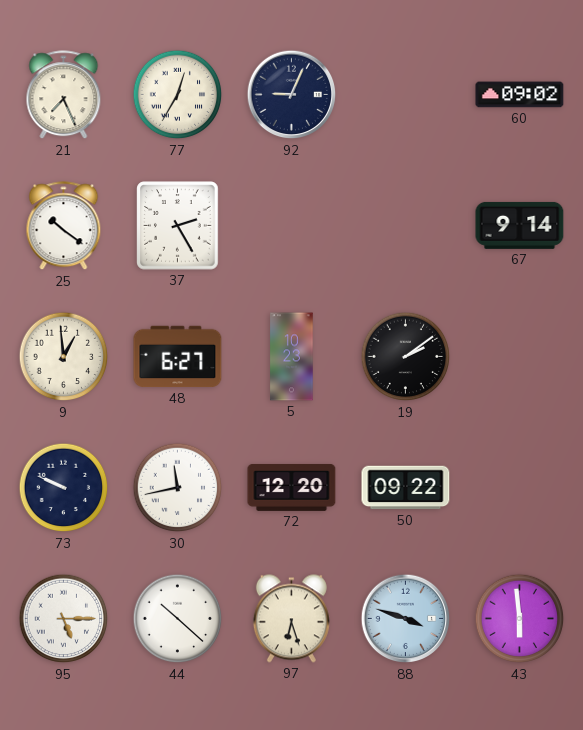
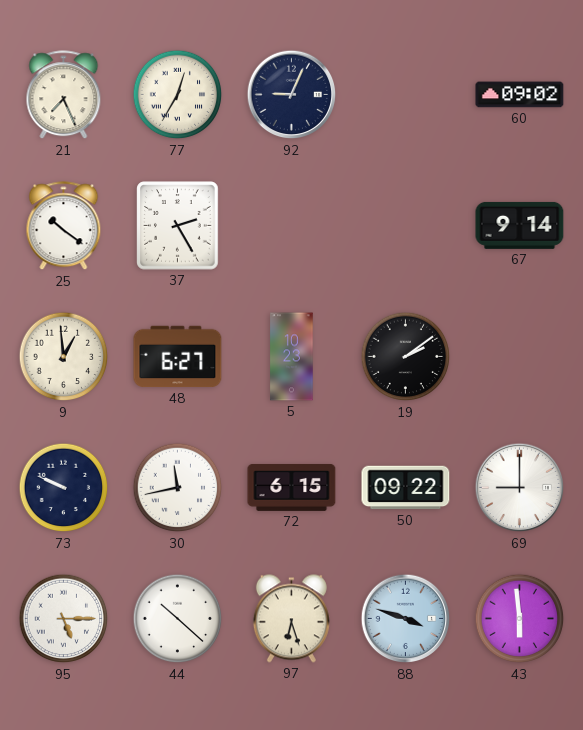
72: 12:20 -> 6:15
69: none -> 9:00
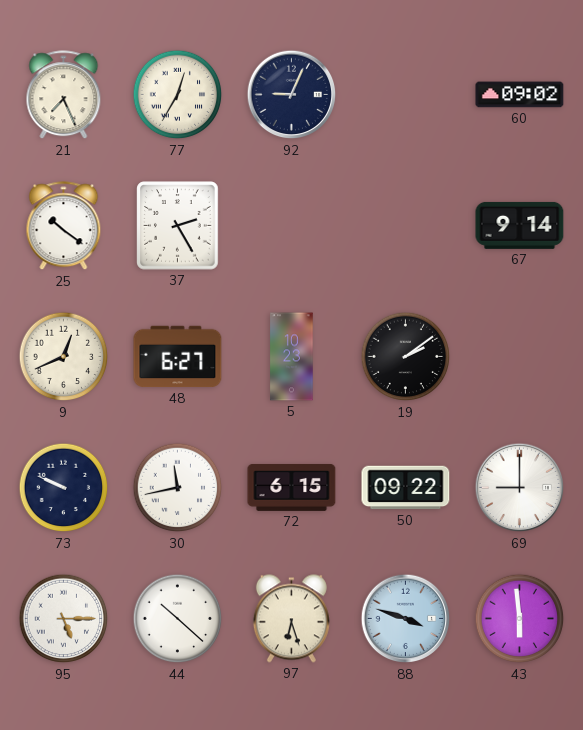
9: 12:59 -> 12:41
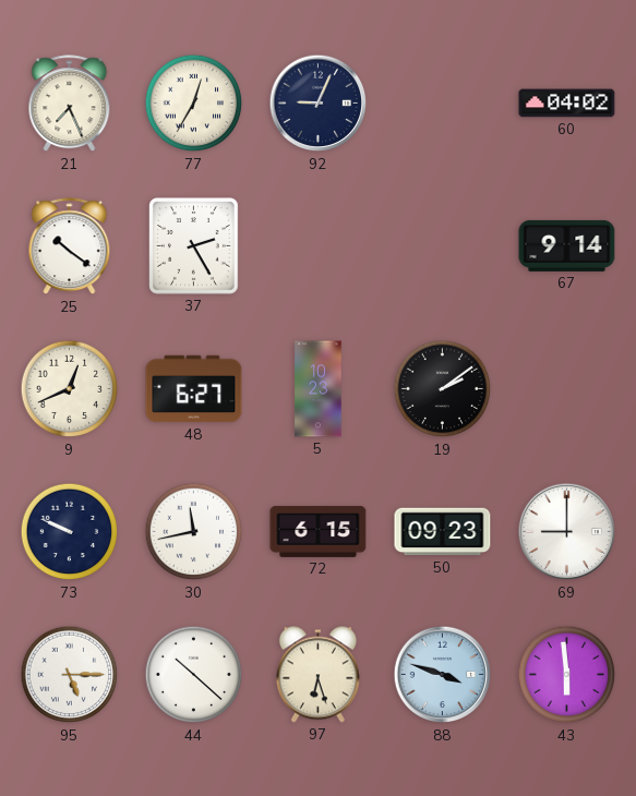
60: 09:02 -> 04:02
50: 09:22 -> 09:23
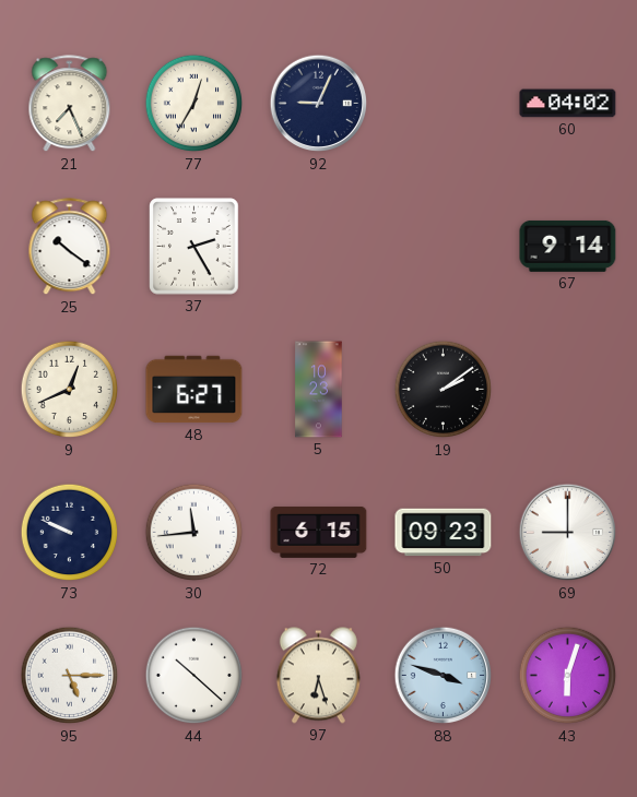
30: 11:43 -> 11:44
43: 5:59 -> 6:03
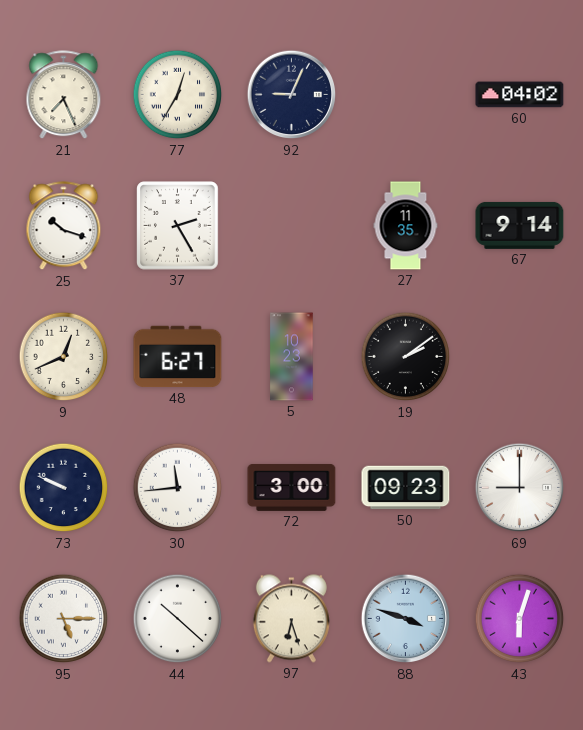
25: 10:21 -> 10:18
27: none -> 11:35
72: 6:15 -> 3:00
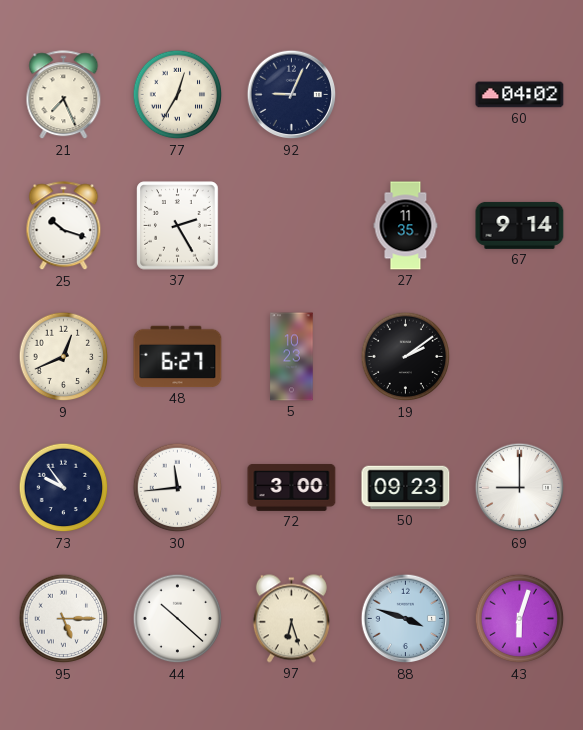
73: 9:49 -> 9:54
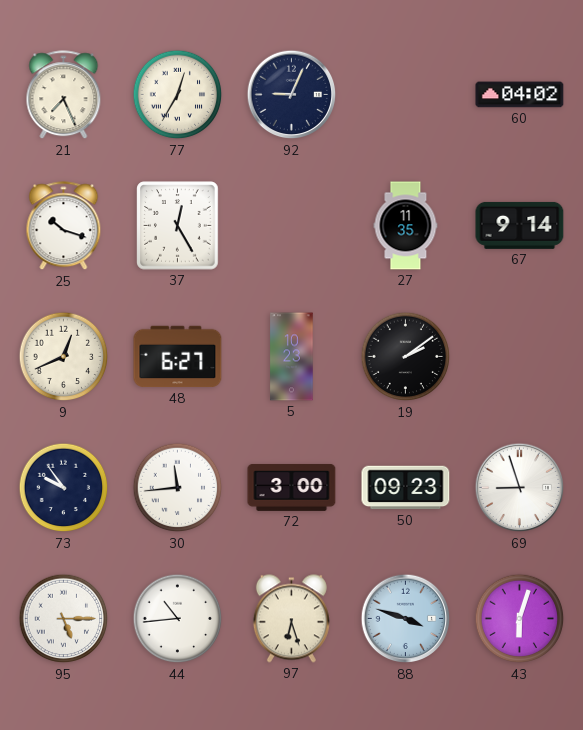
37: 2:25 -> 12:25
69: 9:00 -> 8:57
44: 10:22 -> 10:44
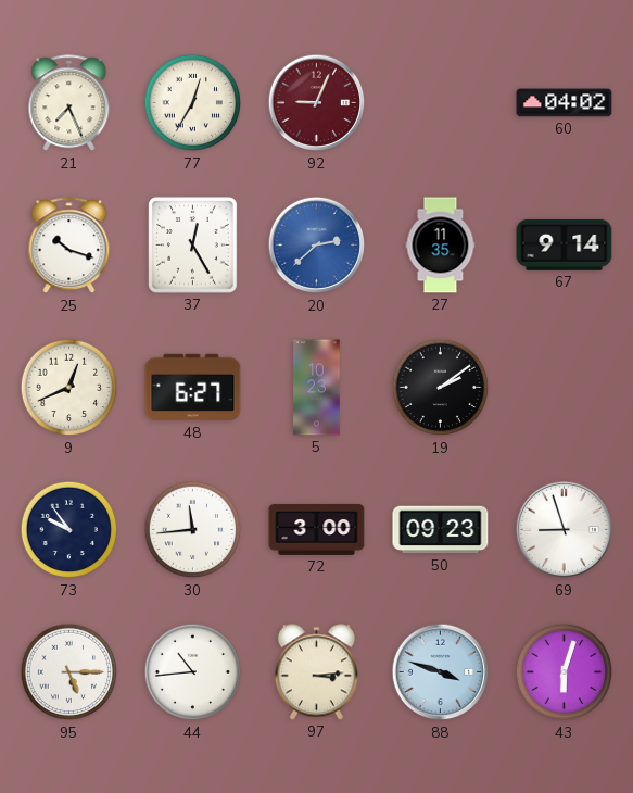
92 dial: navy -> burgundy
20: none -> 2:38
97: 6:27 -> 3:14
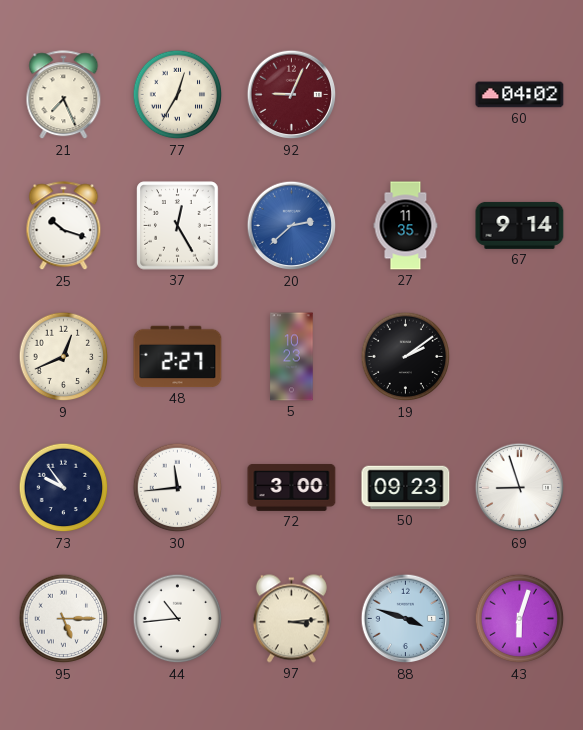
48: 6:27 -> 2:27
